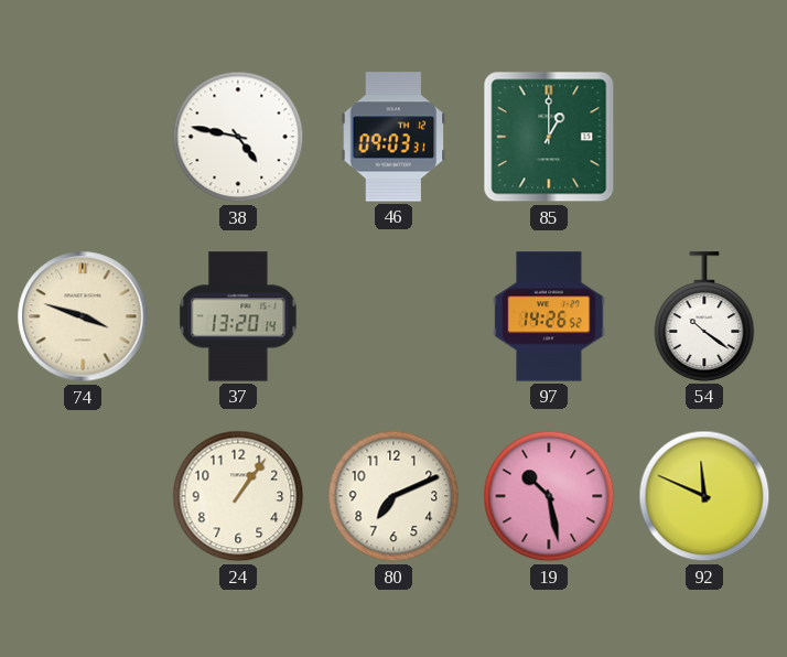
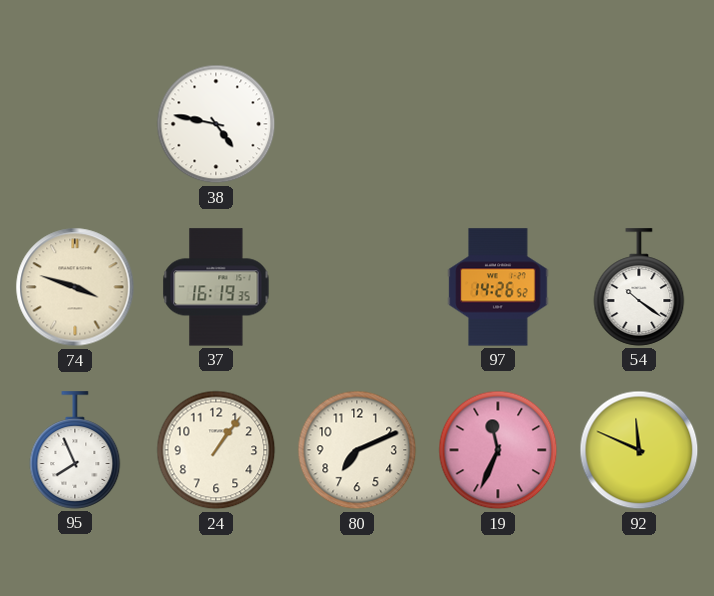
46: 09:03 -> none
85: 1:00 -> none
37: 13:20 -> 16:19
95: none -> 7:56
19: 10:28 -> 11:34
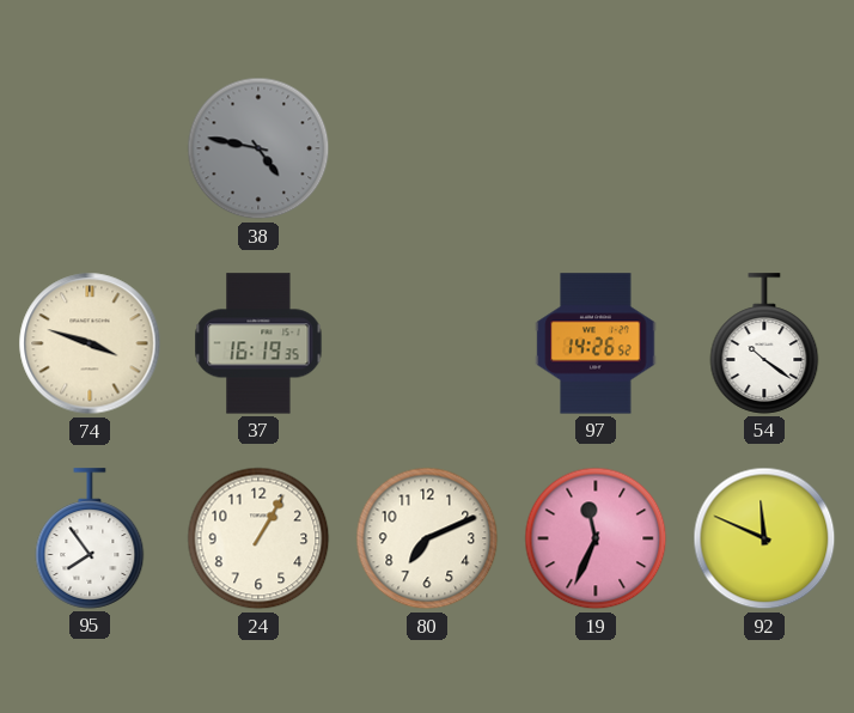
38 dial: white -> grey
95: 7:56 -> 7:54
24: 1:06 -> 1:05
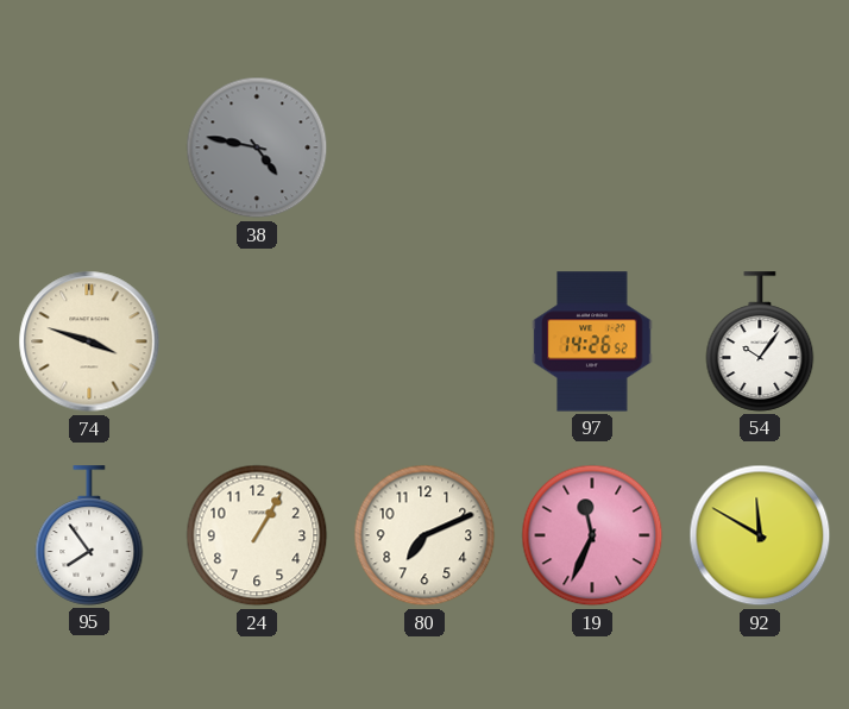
37: 16:19 -> none
54: 10:21 -> 10:06
92: 11:49 -> 11:50
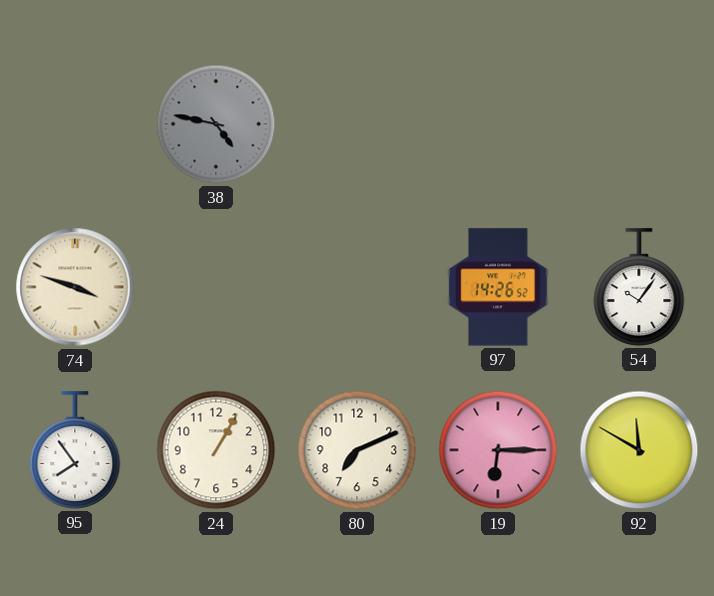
19: 11:34 -> 6:15
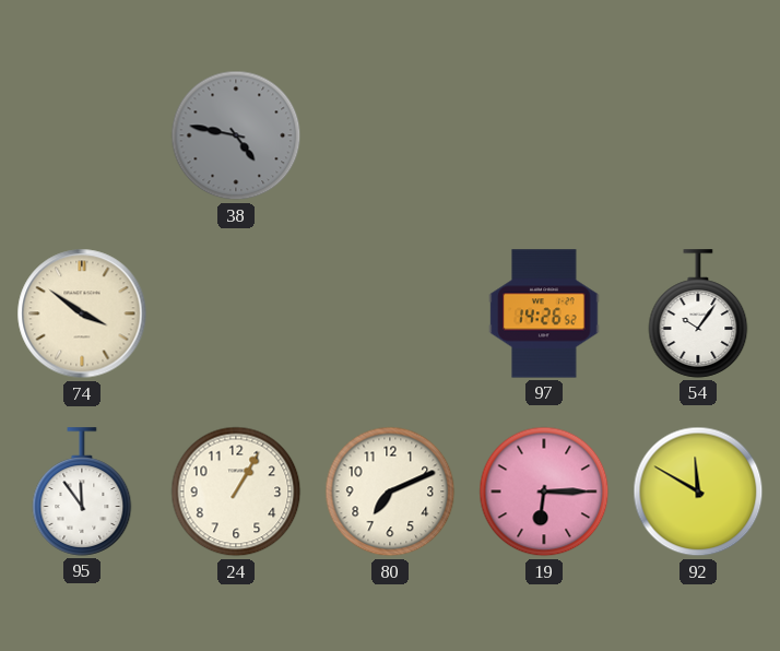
74: 3:48 -> 3:51
95: 7:54 -> 11:54
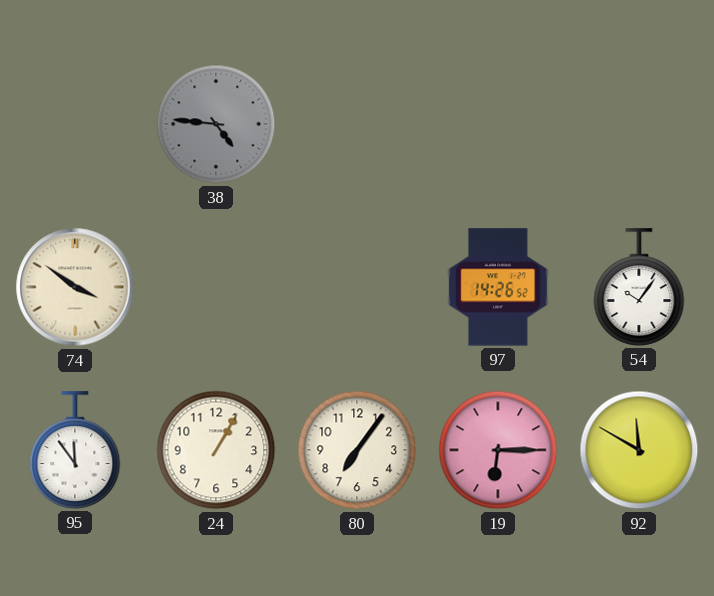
38: 4:47 -> 4:46
80: 7:11 -> 7:06
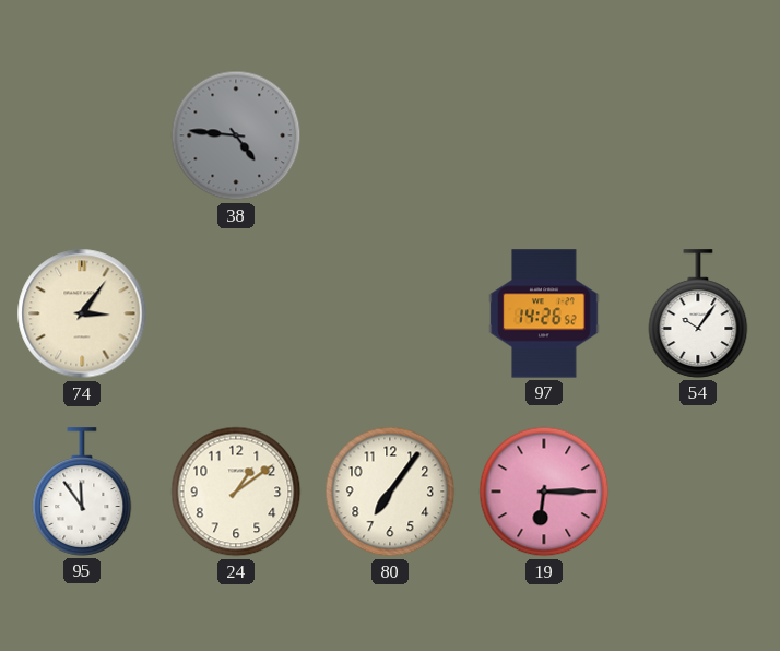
74: 3:51 -> 3:06
24: 1:05 -> 1:09
92: 11:50 -> none
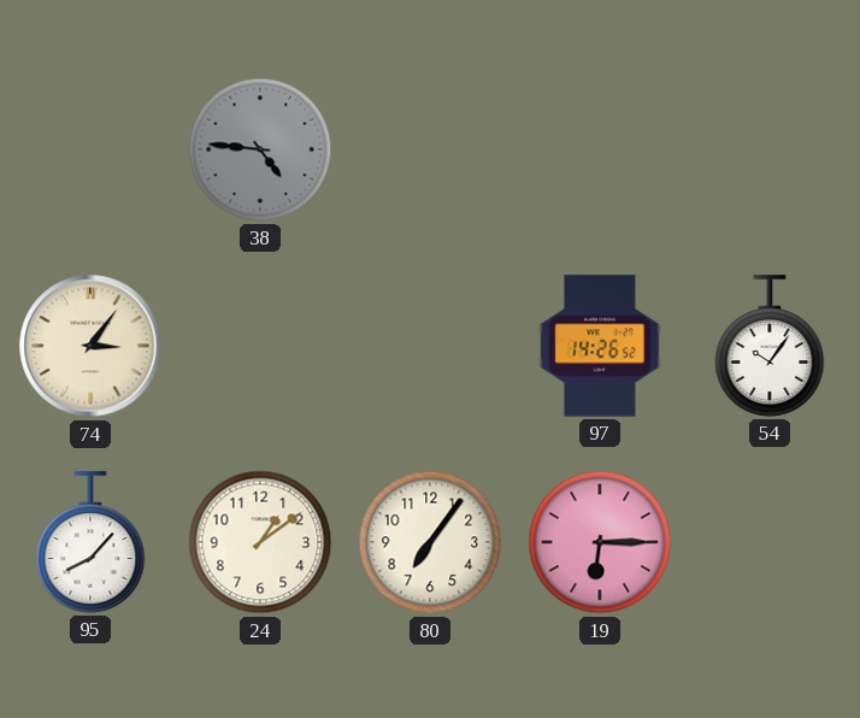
95: 11:54 -> 8:07
